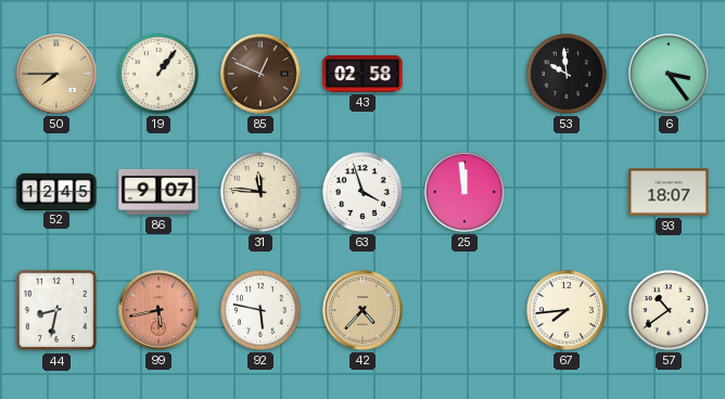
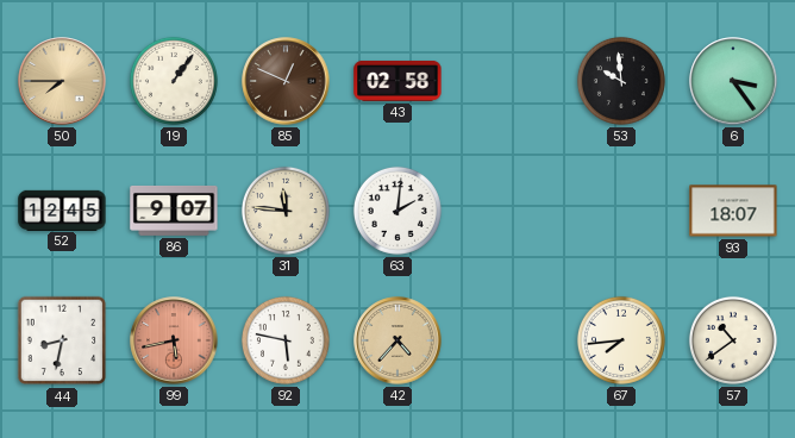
63: 3:57 -> 2:01
25: 11:59 -> none
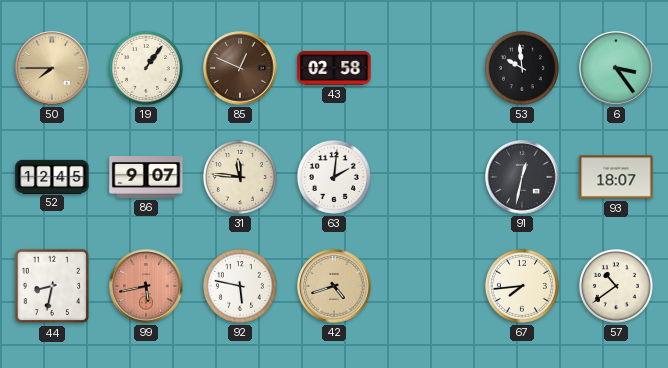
91: none -> 12:32
42: 4:37 -> 4:42
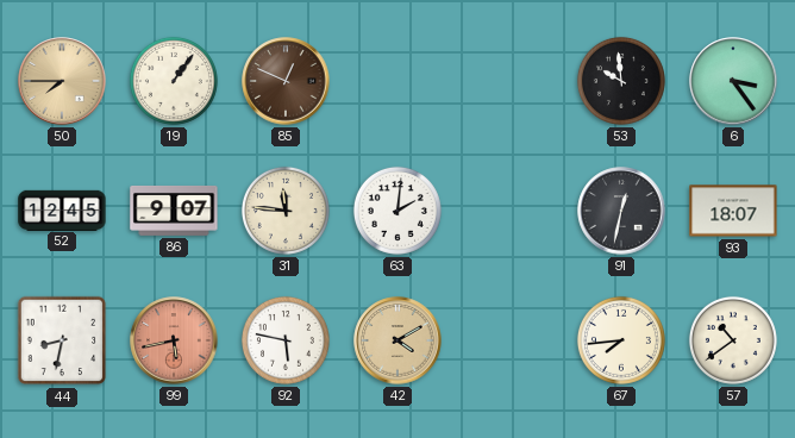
43: 02:58 -> none
42: 4:42 -> 4:10
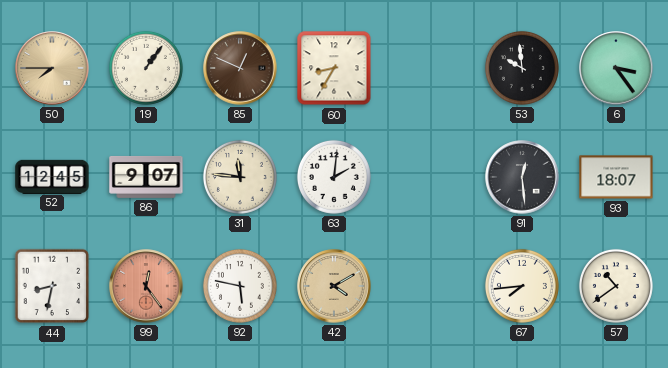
60: none -> 8:35
91: 12:32 -> 12:29
99: 5:43 -> 12:24
